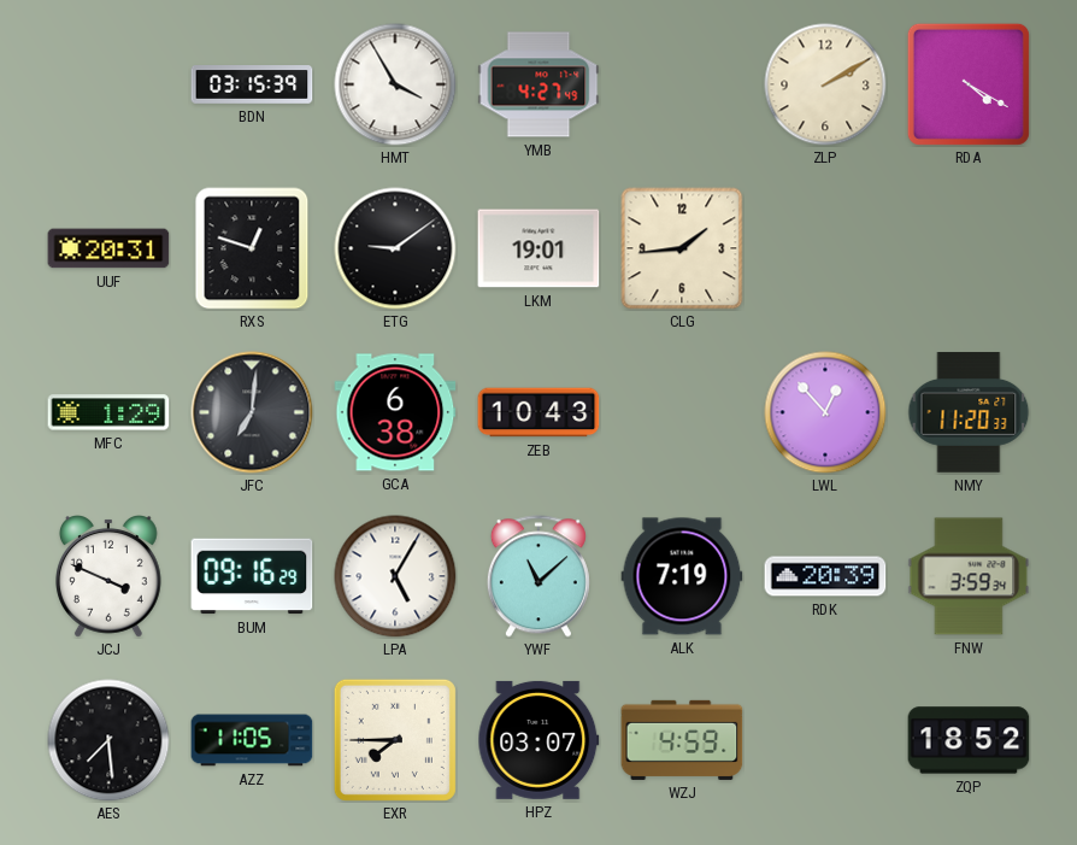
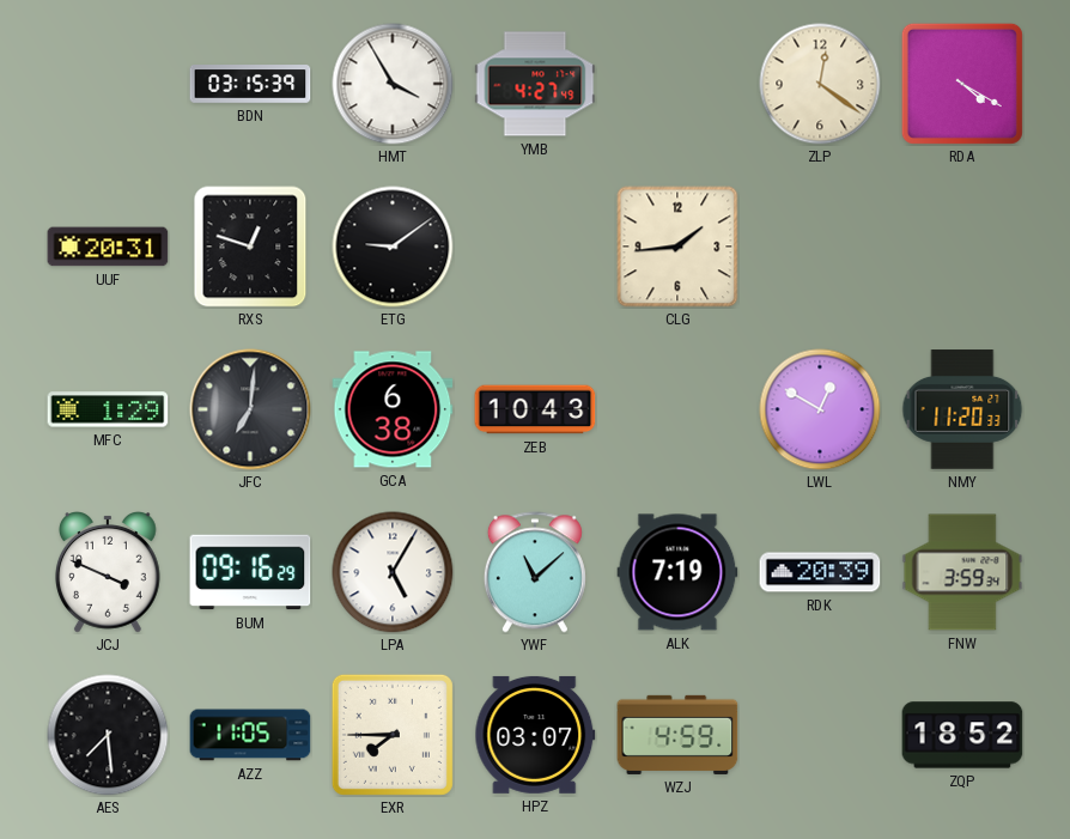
ZLP: 2:10 -> 12:21
LKM: 19:01 -> none
LWL: 12:53 -> 12:50
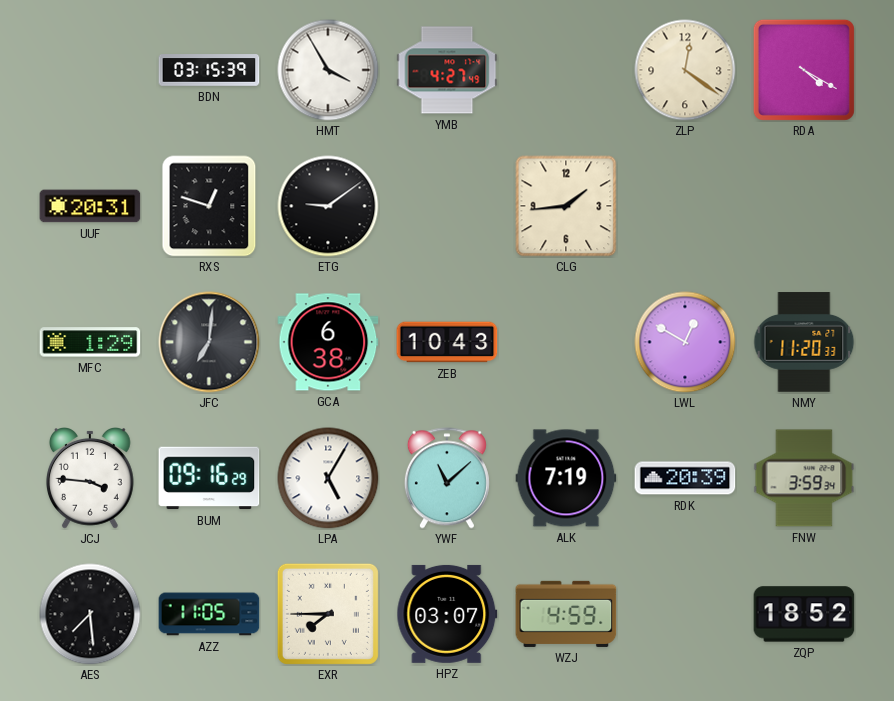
JCJ: 3:49 -> 3:46
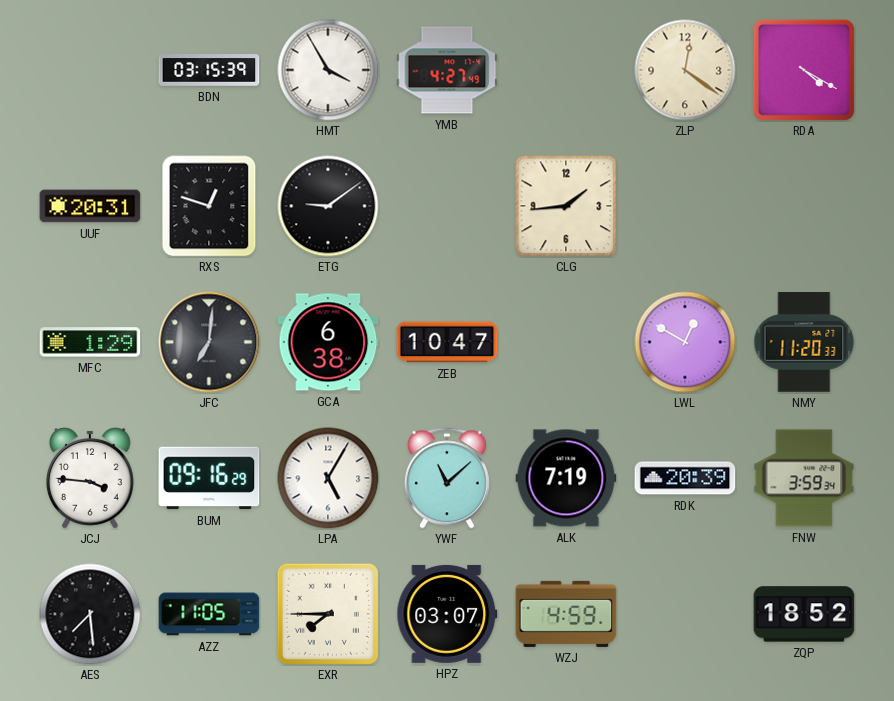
ZEB: 10:43 -> 10:47
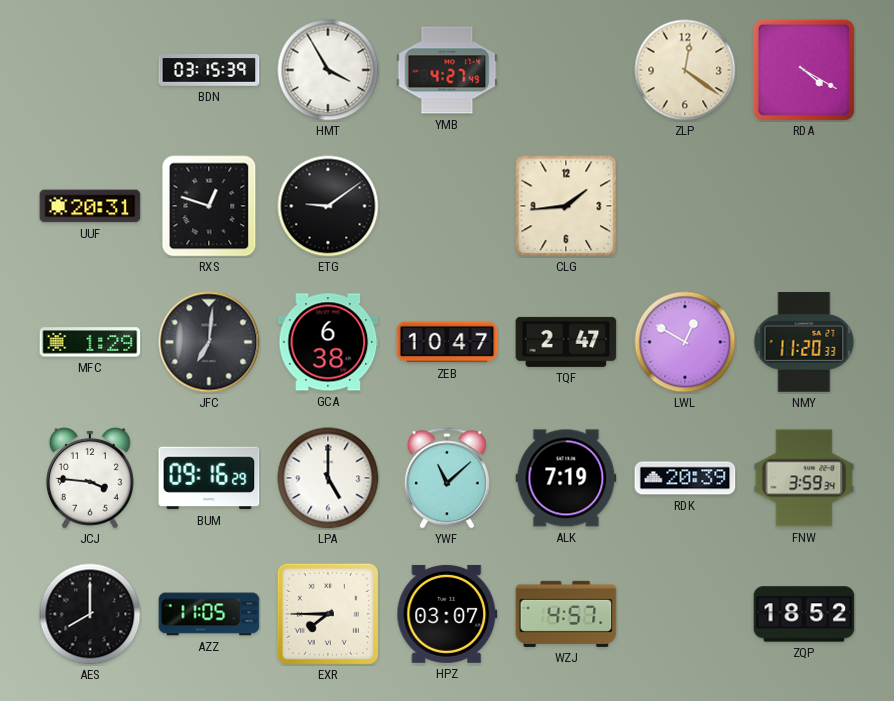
TQF: none -> 2:47
LPA: 5:05 -> 5:00
AES: 7:29 -> 8:00
WZJ: 4:59 -> 4:57
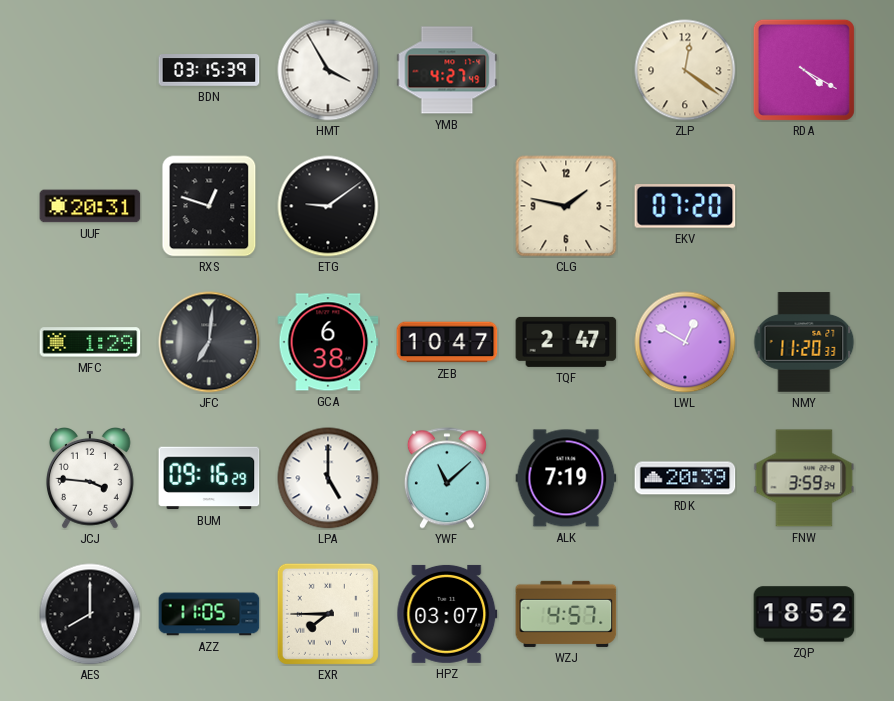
CLG: 1:44 -> 1:47
EKV: none -> 07:20
